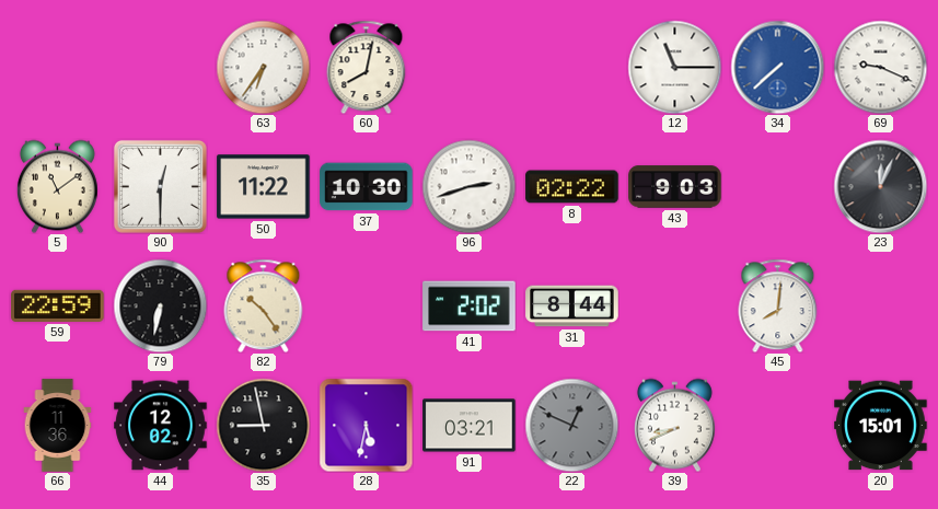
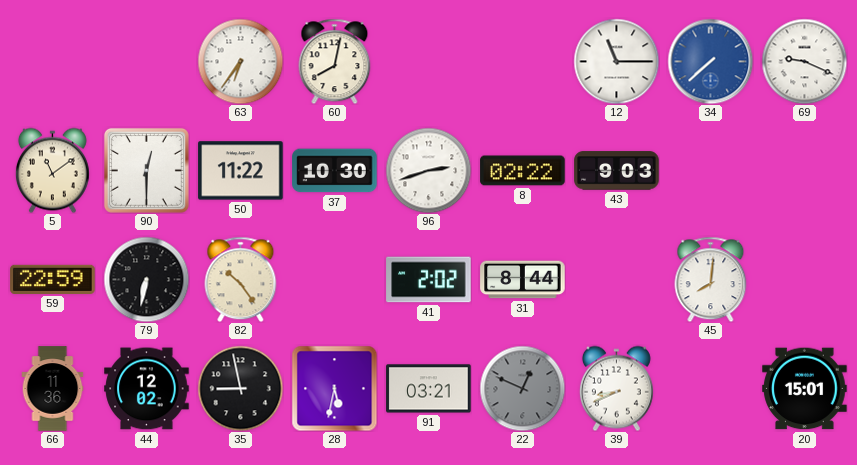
23: 12:04 -> none
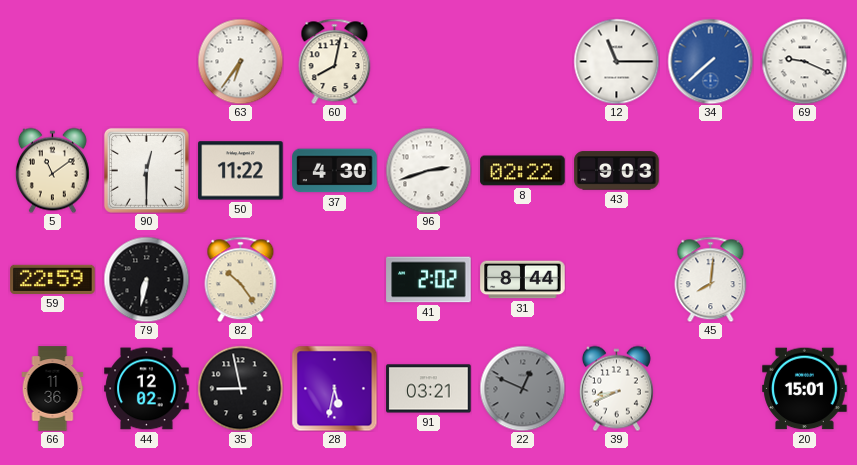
37: 10:30 -> 4:30
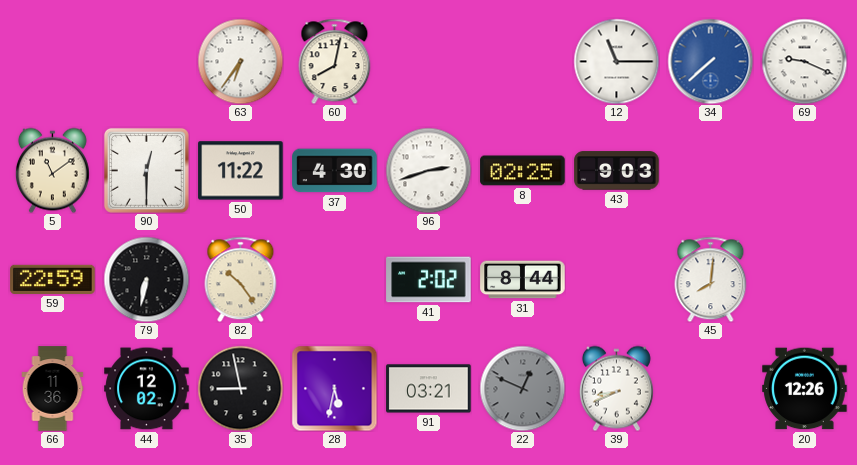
8: 02:22 -> 02:25
20: 15:01 -> 12:26
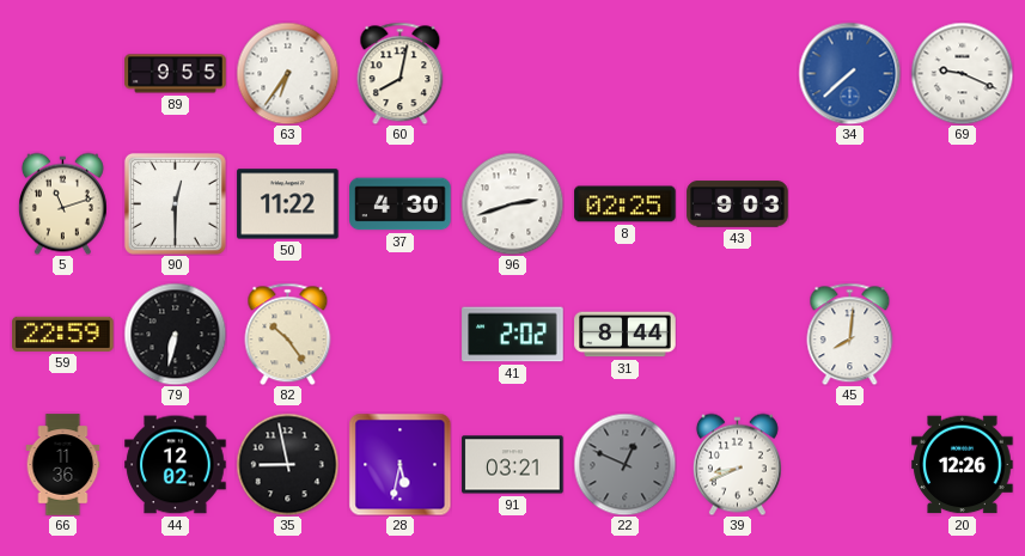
89: none -> 9:55
12: 11:15 -> none
5: 11:09 -> 11:12
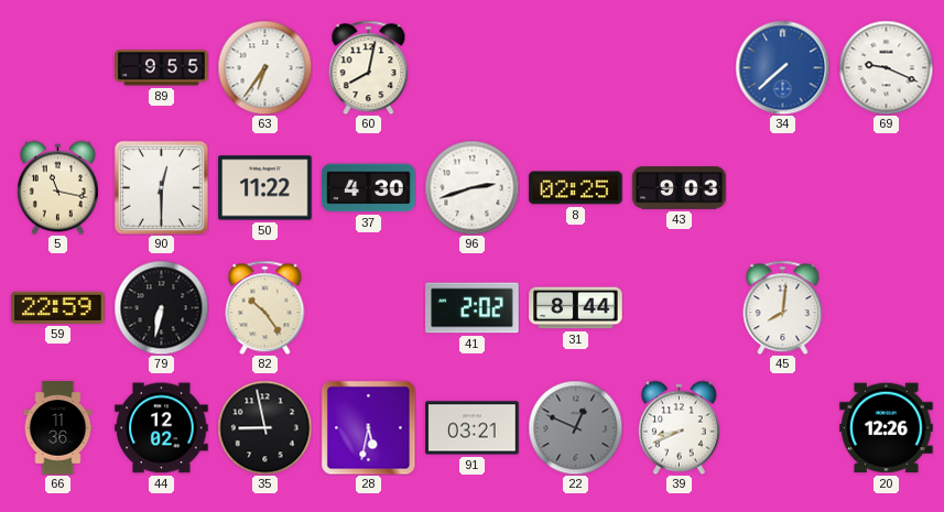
5: 11:12 -> 11:17
